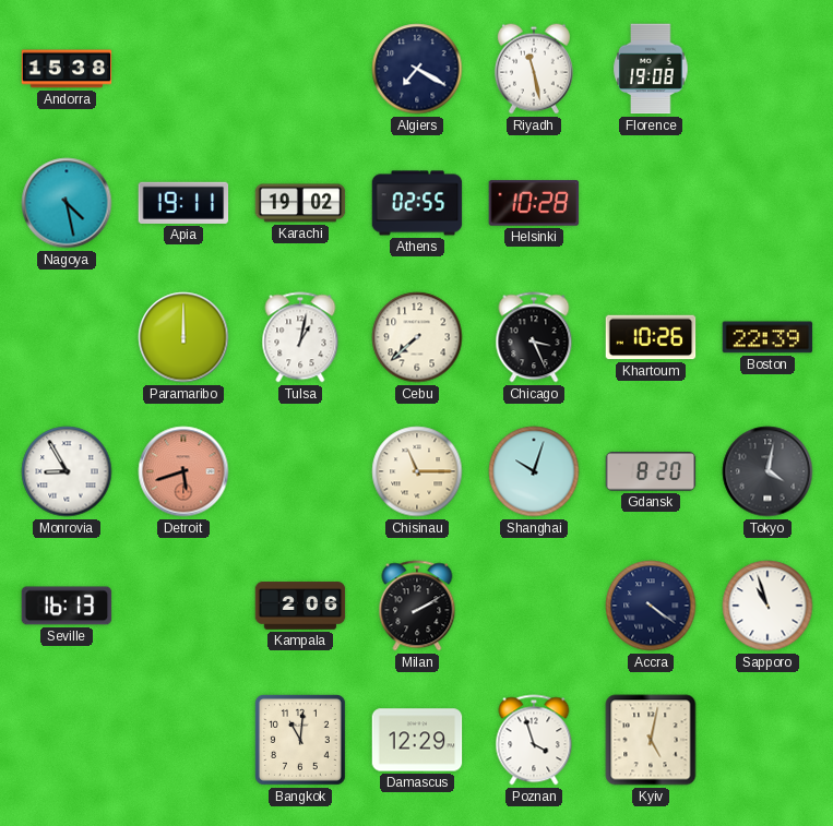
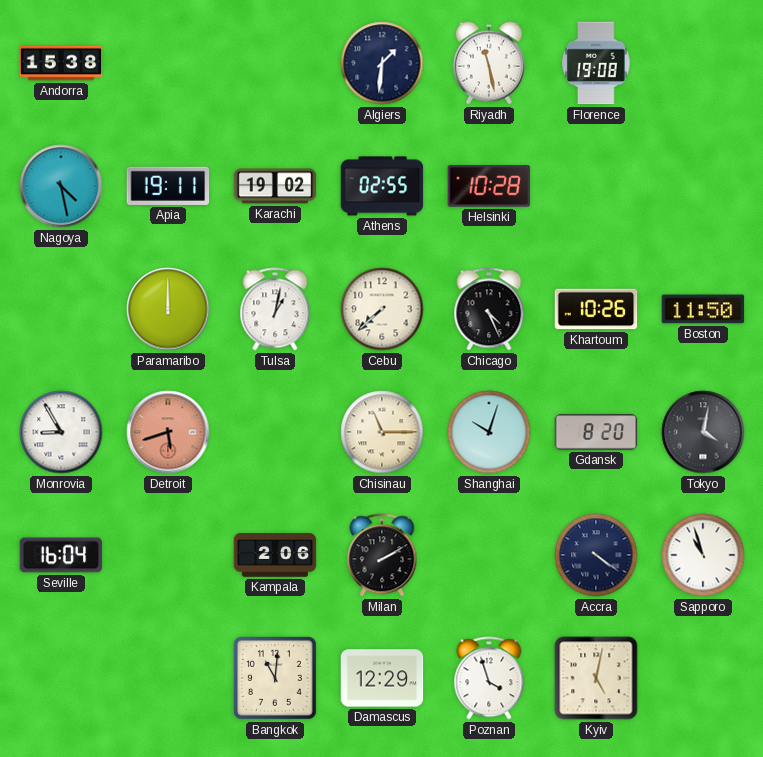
Algiers: 7:20 -> 1:31
Chicago: 3:26 -> 4:26
Boston: 22:39 -> 11:50
Seville: 16:13 -> 16:04
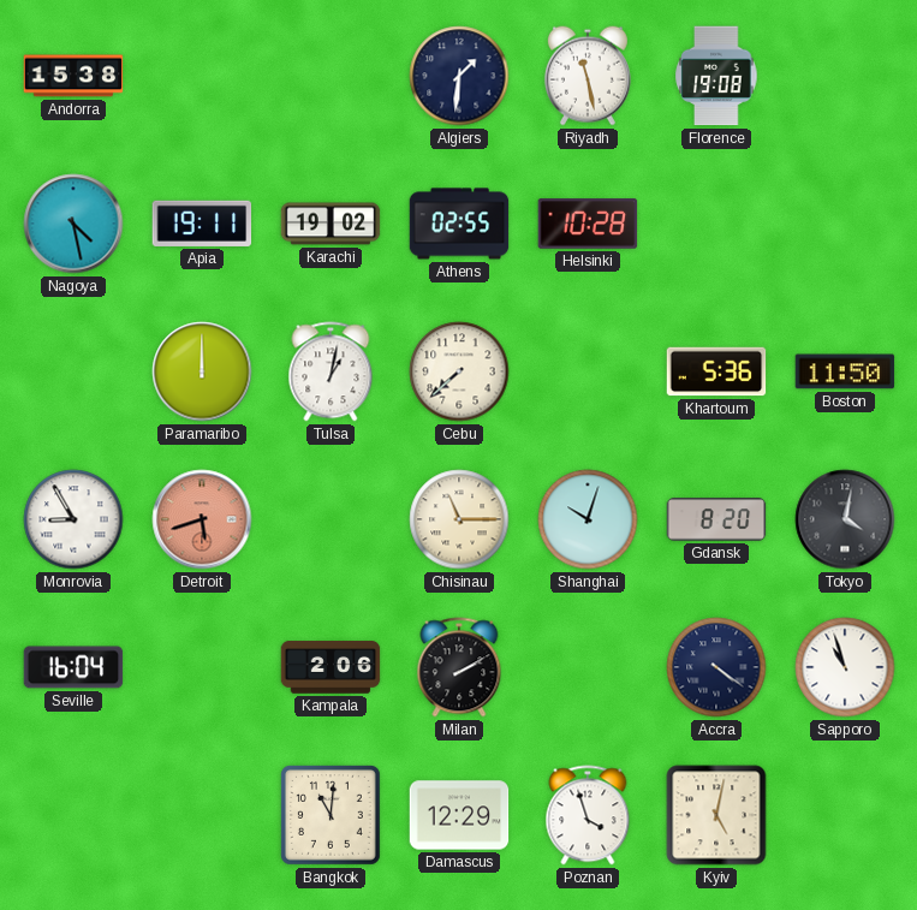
Chicago: 4:26 -> none
Khartoum: 10:26 -> 5:36
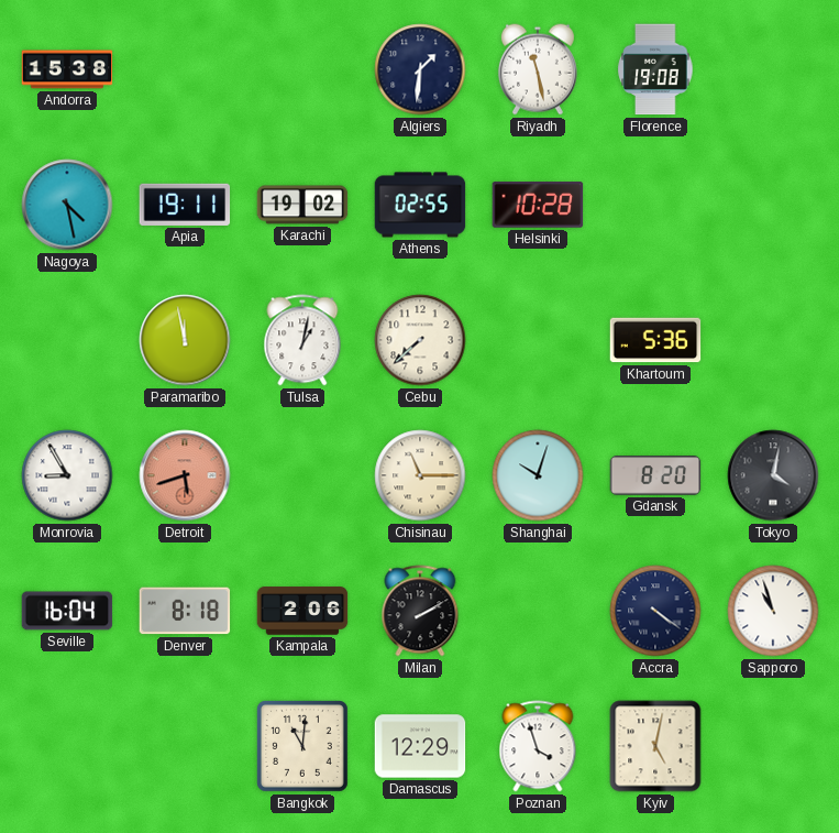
Paramaribo: 12:00 -> 11:58
Boston: 11:50 -> none
Denver: none -> 8:18
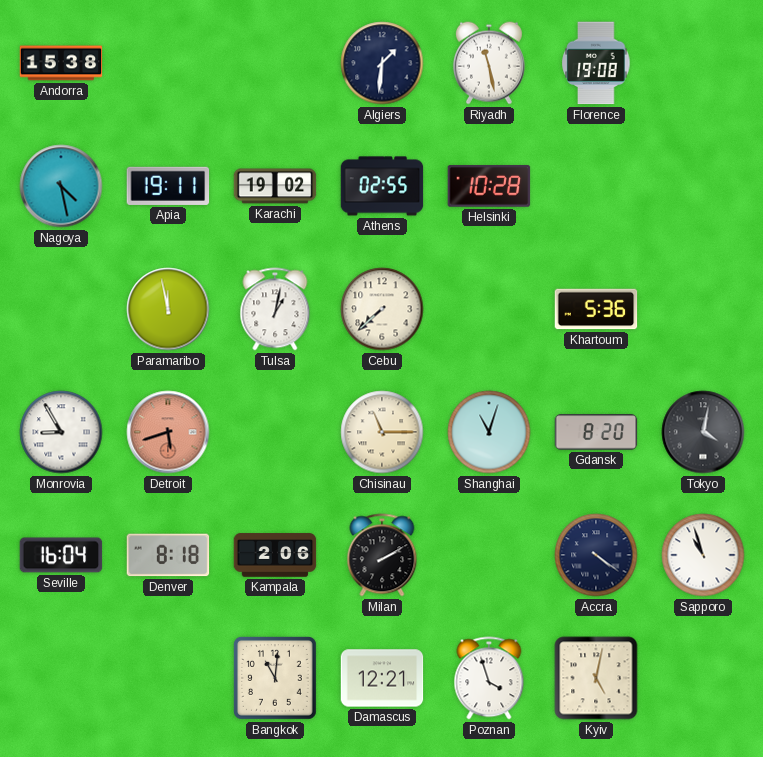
Shanghai: 10:03 -> 11:03
Damascus: 12:29 -> 12:21
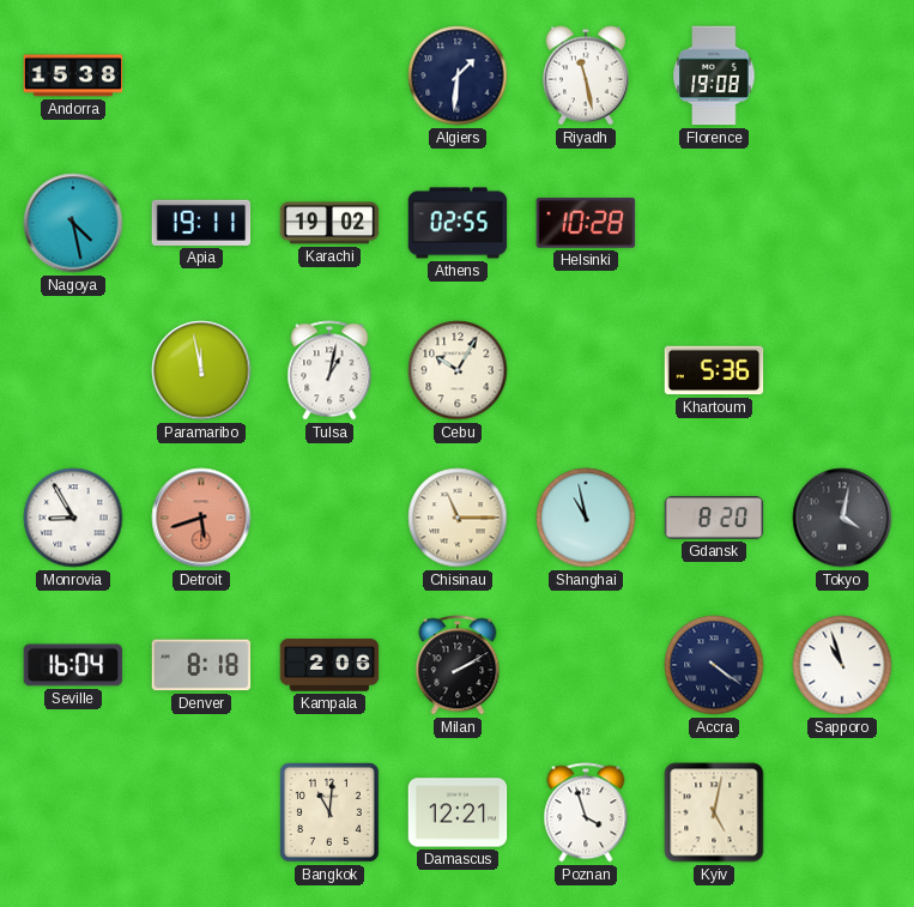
Cebu: 7:38 -> 10:05
Shanghai: 11:03 -> 10:58
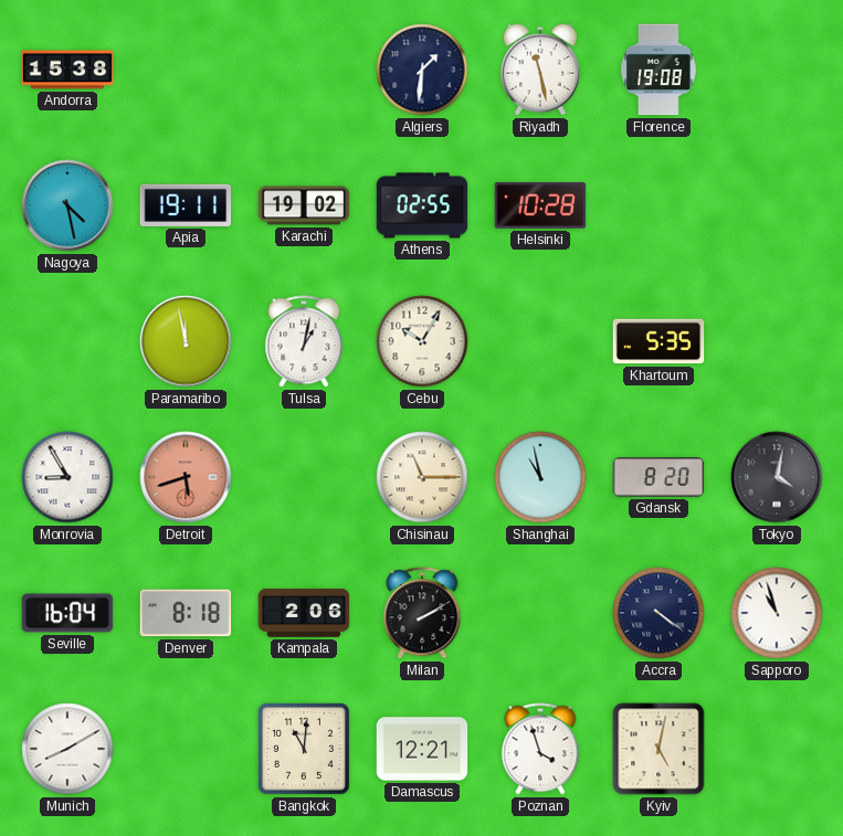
Khartoum: 5:36 -> 5:35
Munich: none -> 8:10
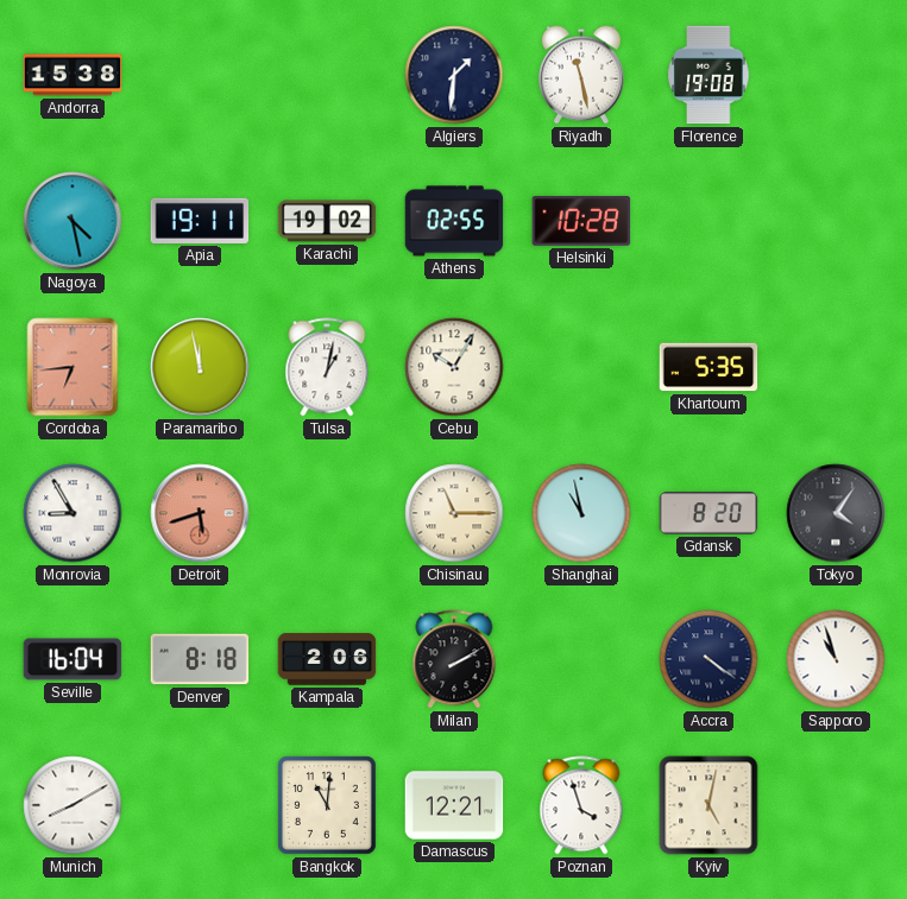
Cordoba: none -> 6:44
Tokyo: 4:02 -> 4:06
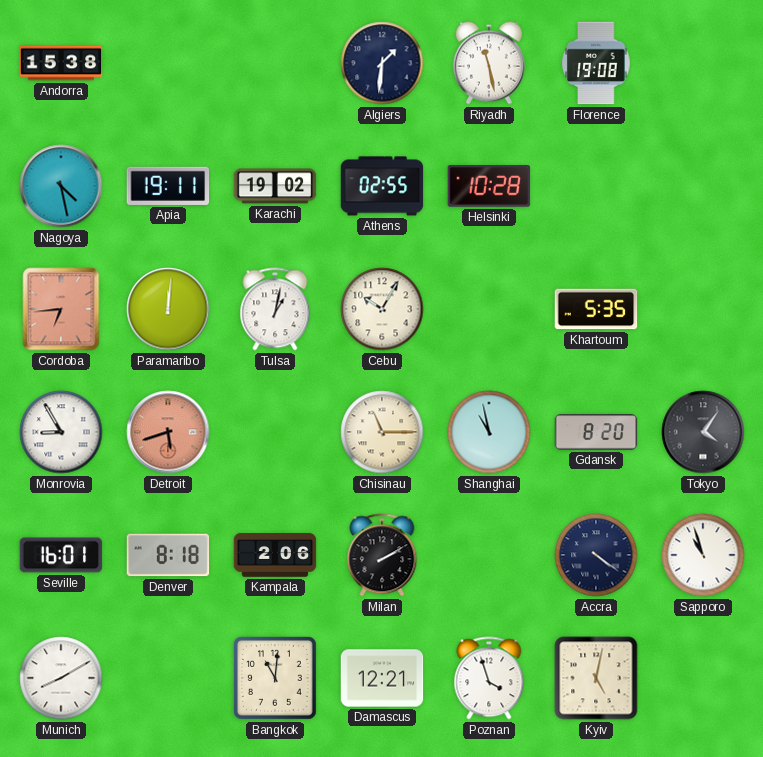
Paramaribo: 11:58 -> 12:01
Seville: 16:04 -> 16:01
